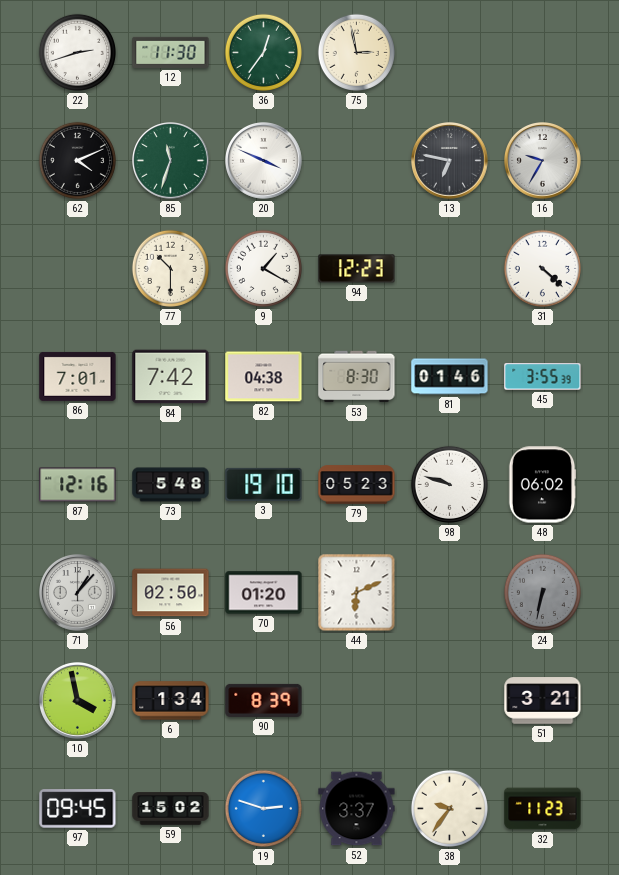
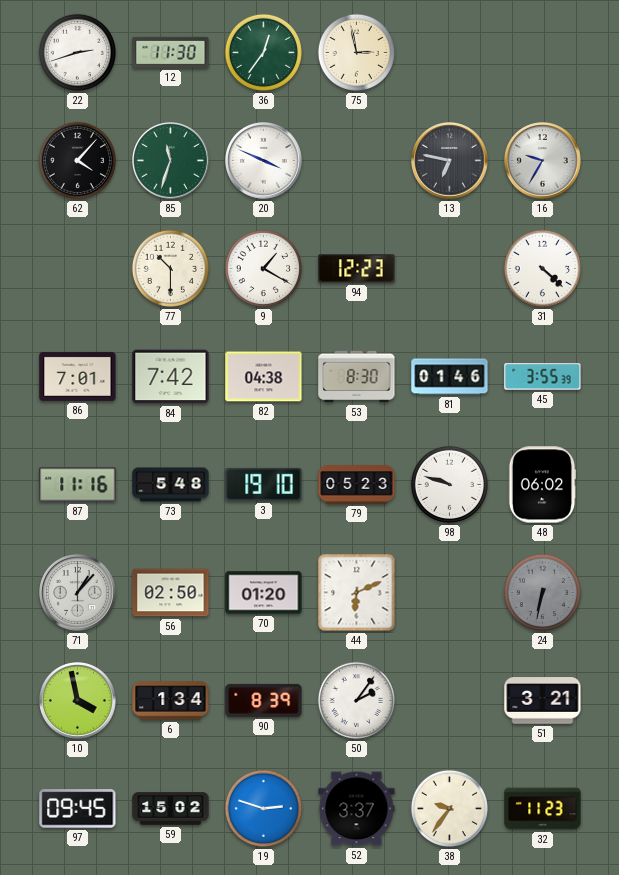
62: 4:11 -> 4:07
87: 12:16 -> 11:16
50: none -> 2:06
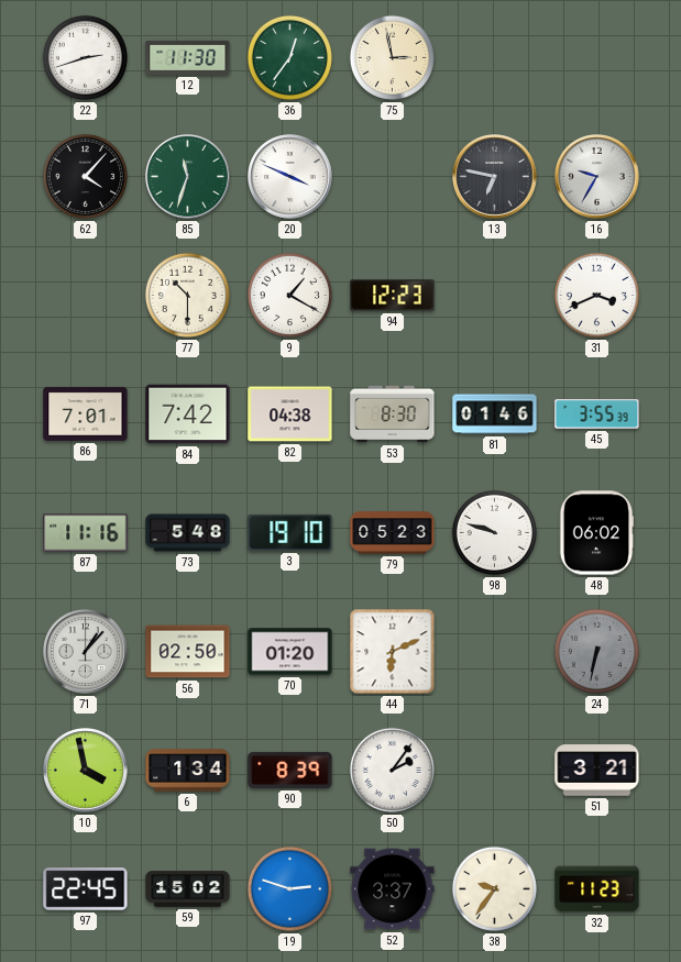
31: 4:22 -> 3:41
97: 09:45 -> 22:45
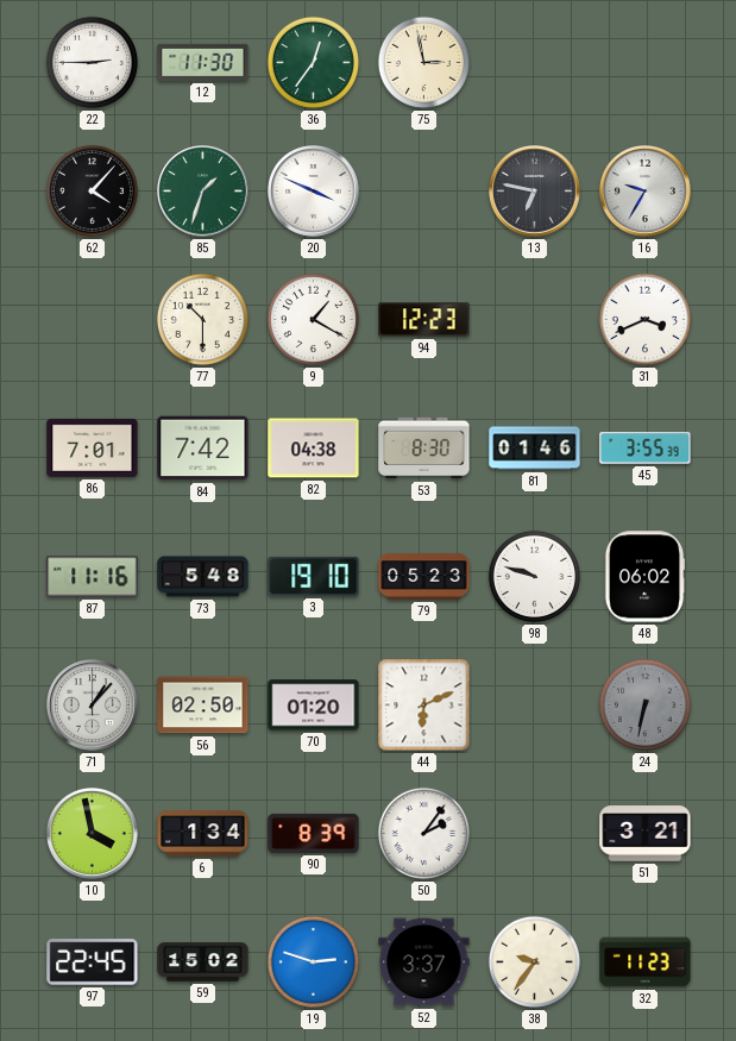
22: 2:42 -> 2:45
85: 11:33 -> 1:33
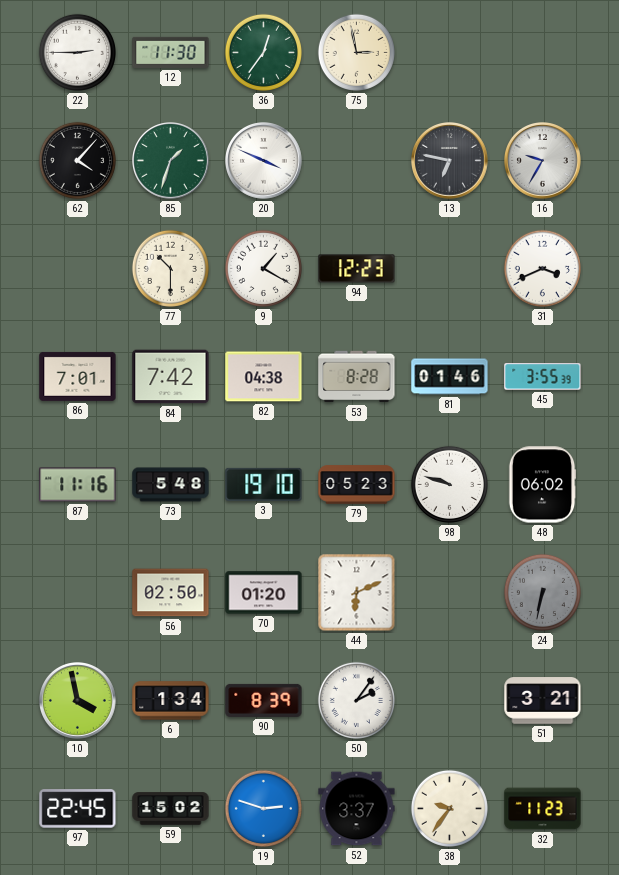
53: 8:30 -> 8:28
71: 1:07 -> none
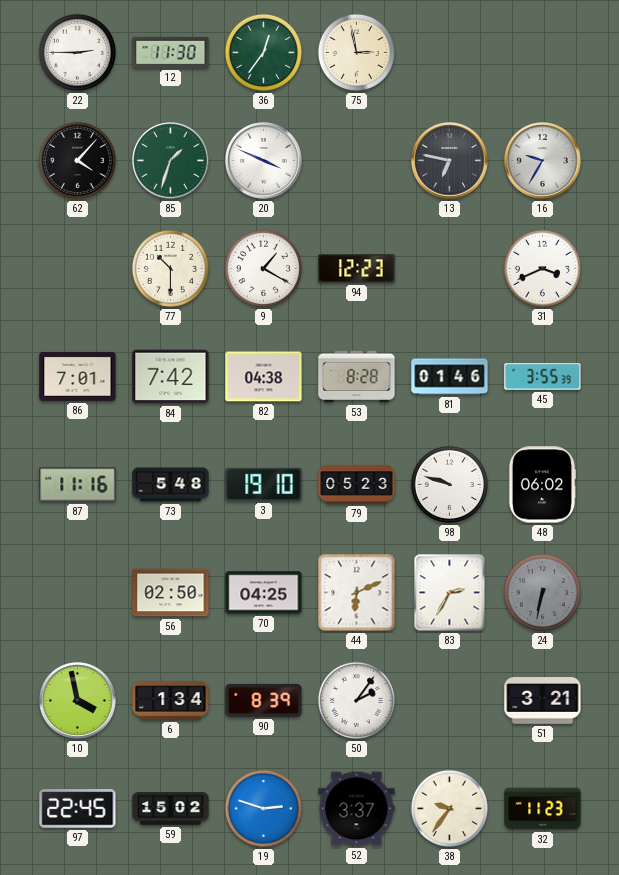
70: 01:20 -> 04:25
83: none -> 2:35
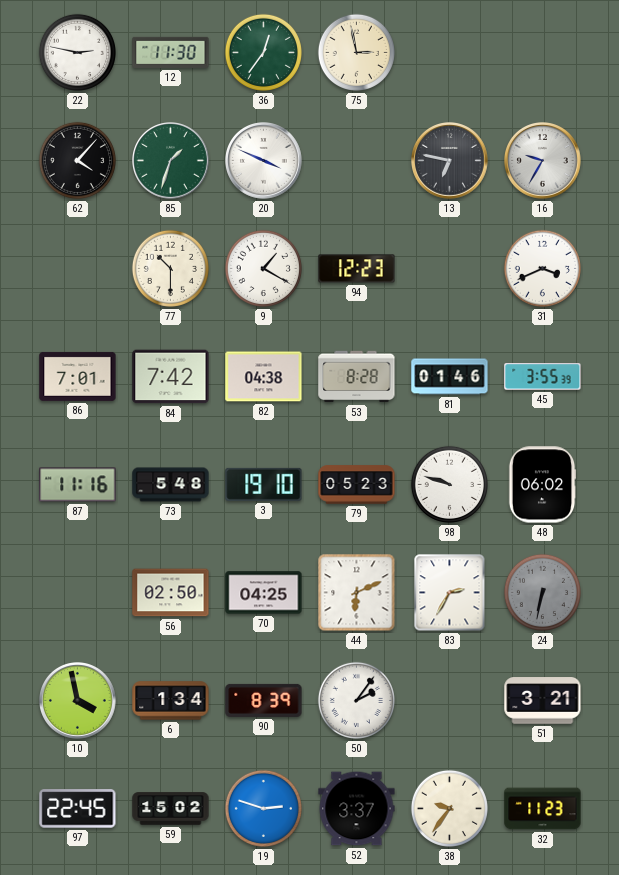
22: 2:45 -> 2:47
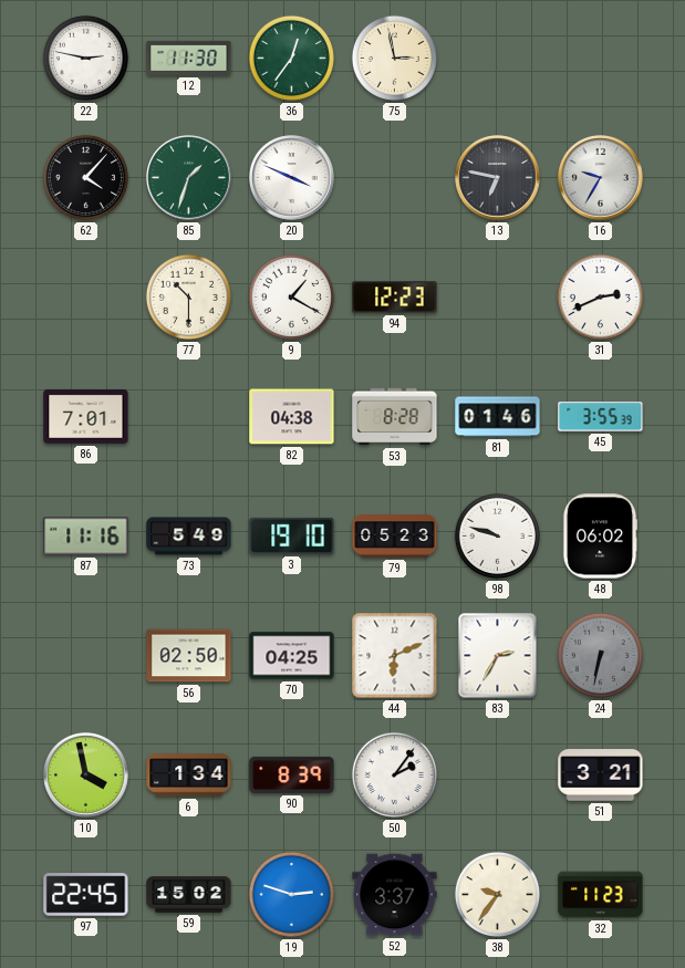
31: 3:41 -> 2:41
84: 7:42 -> none
73: 5:48 -> 5:49
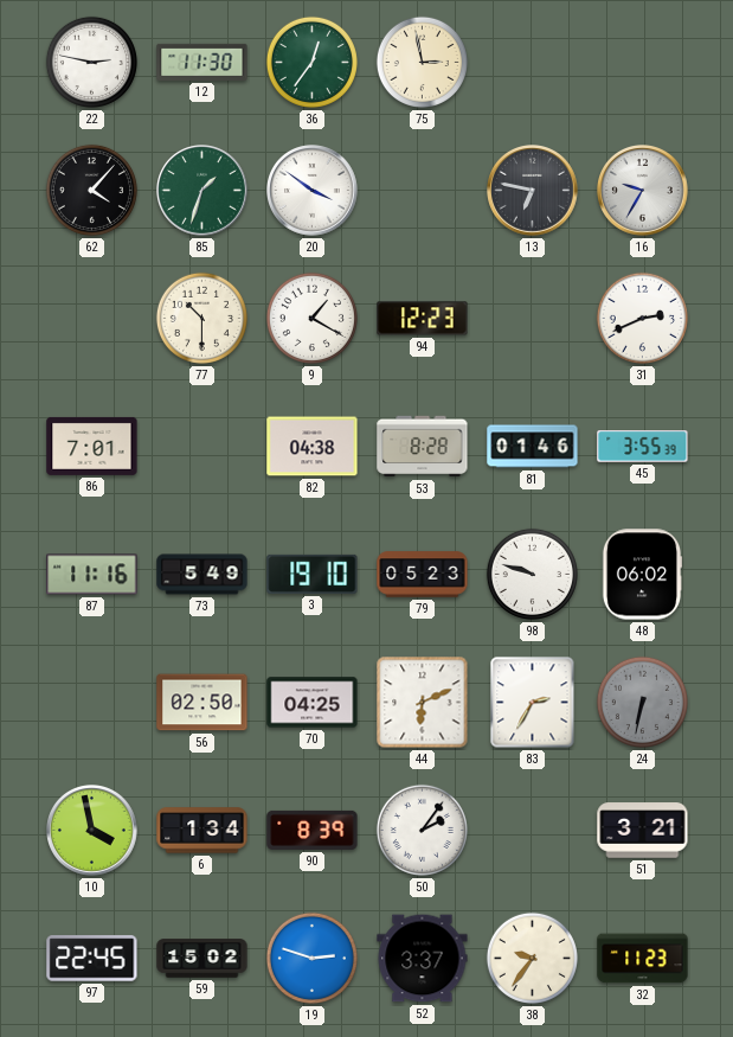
20: 3:49 -> 3:51
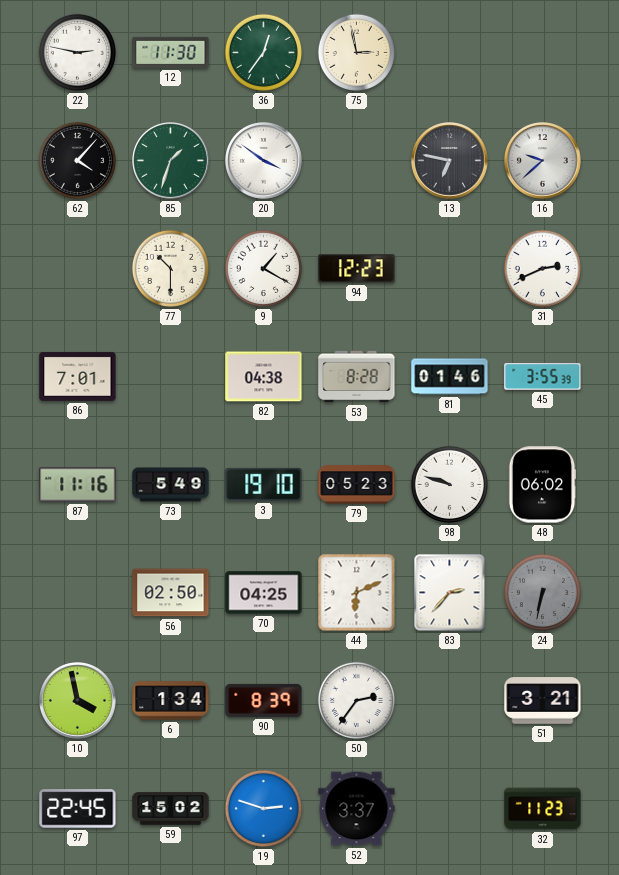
16: 9:35 -> 9:38
83: 2:35 -> 2:37
50: 2:06 -> 2:36
38: 9:36 -> none
